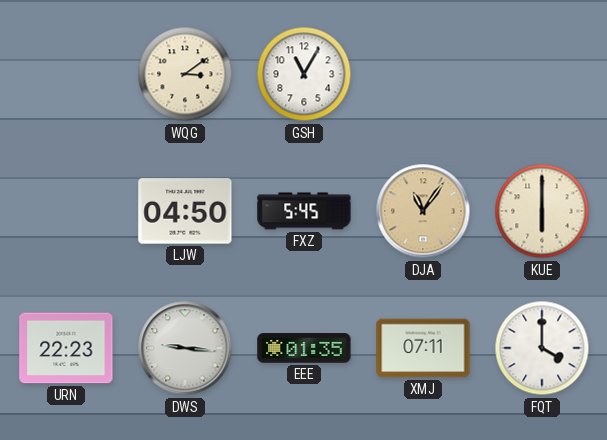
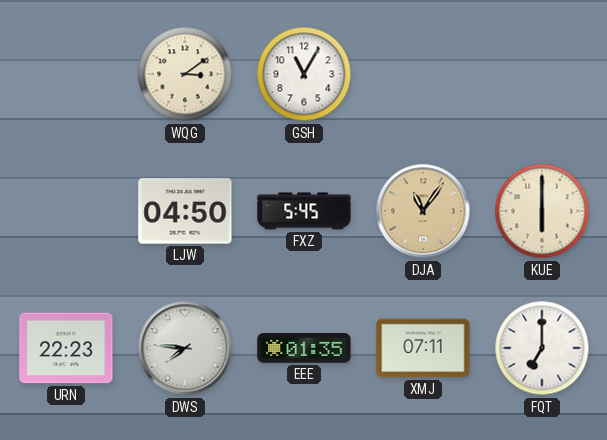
DWS: 9:16 -> 7:46
FQT: 4:00 -> 7:00
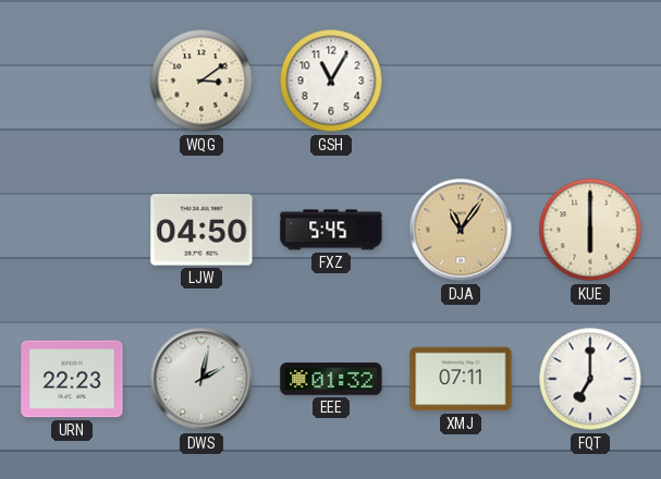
DWS: 7:46 -> 2:02
EEE: 01:35 -> 01:32
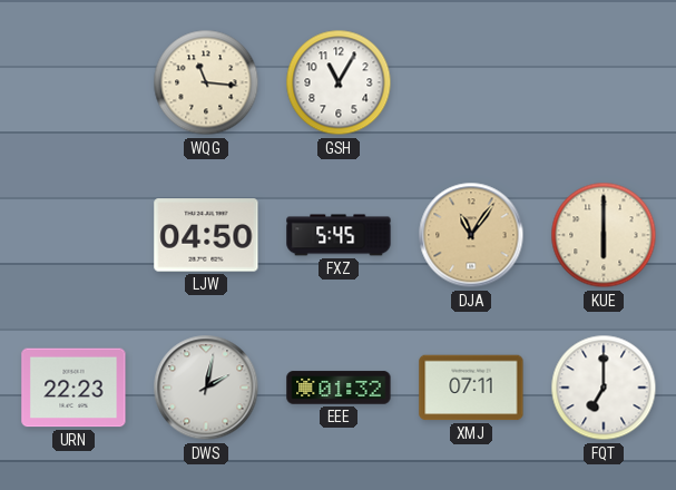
WQG: 3:09 -> 11:16
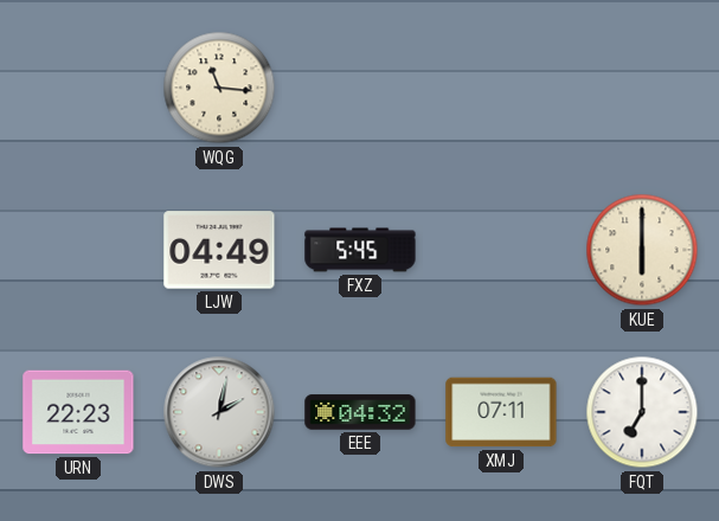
GSH: 11:05 -> none
LJW: 04:50 -> 04:49
DJA: 11:06 -> none
EEE: 01:32 -> 04:32
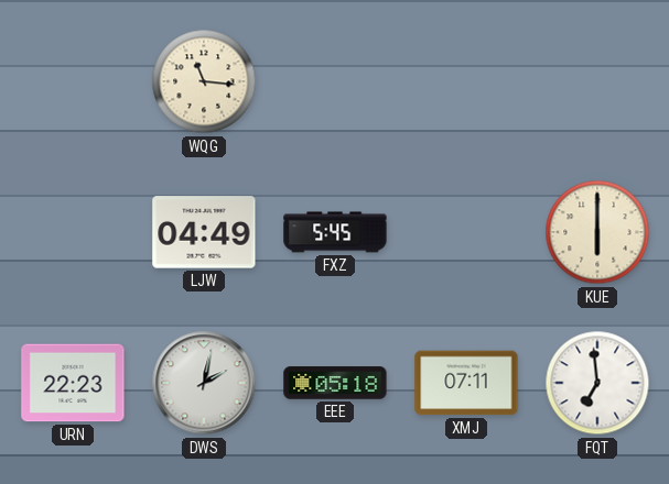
EEE: 04:32 -> 05:18
FQT: 7:00 -> 6:59
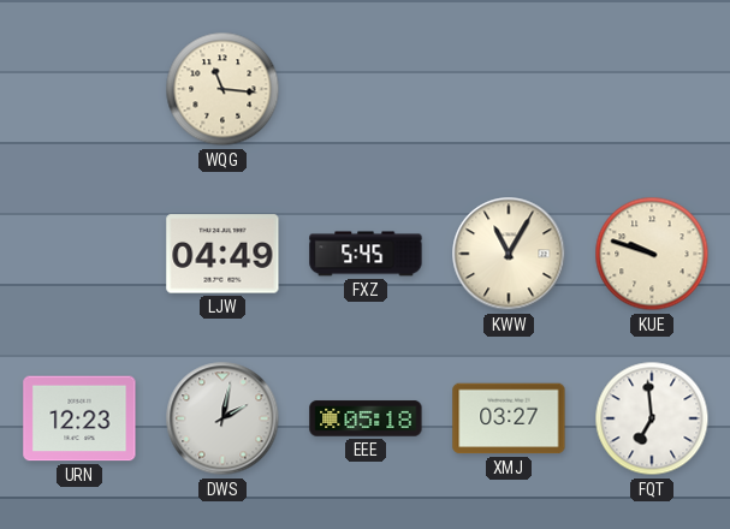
KWW: none -> 11:05
KUE: 6:00 -> 9:48
URN: 22:23 -> 12:23
XMJ: 07:11 -> 03:27
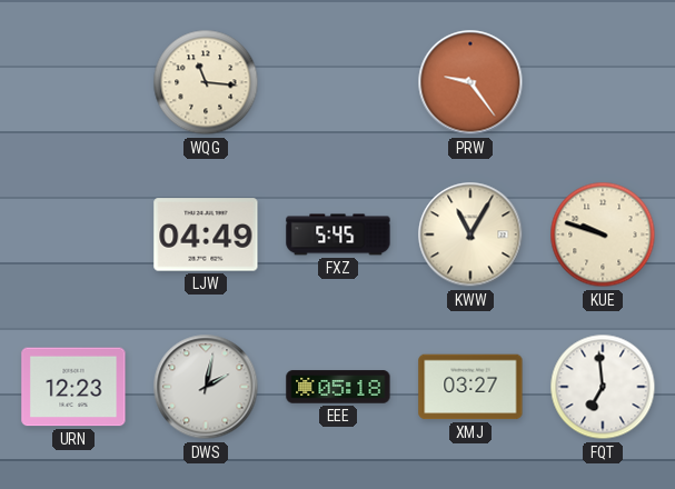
PRW: none -> 9:24
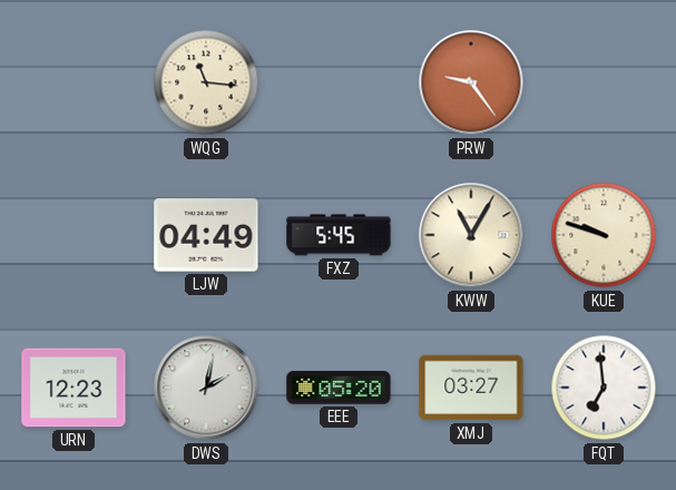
EEE: 05:18 -> 05:20
